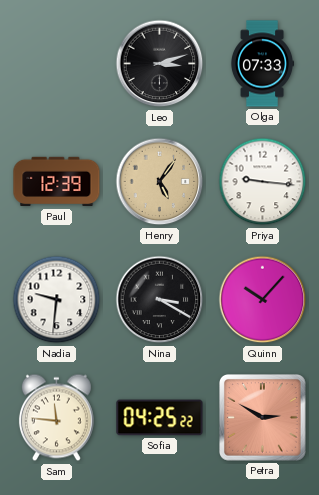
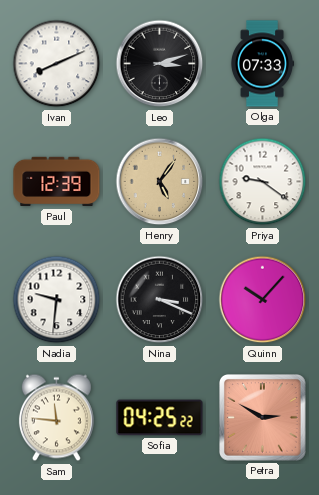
Ivan: none -> 8:11
Priya: 9:16 -> 9:21
Nina: 3:20 -> 3:19
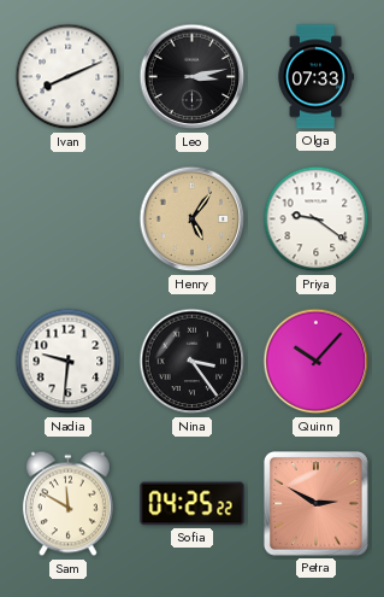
Leo: 3:12 -> 3:13
Paul: 12:39 -> none
Nina: 3:19 -> 3:24
Sam: 11:46 -> 11:50
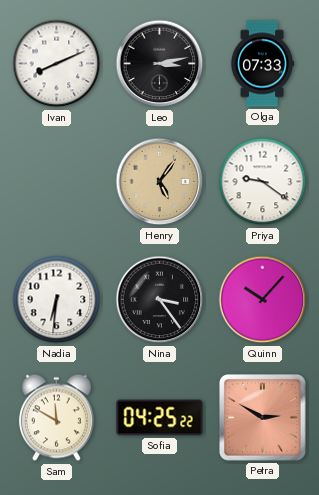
Nadia: 9:31 -> 6:31
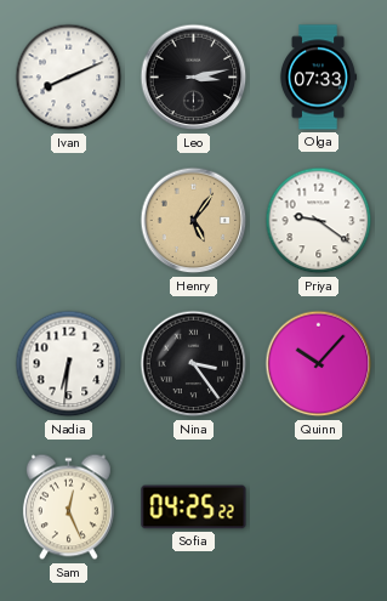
Sam: 11:50 -> 12:26
Petra: 2:50 -> none
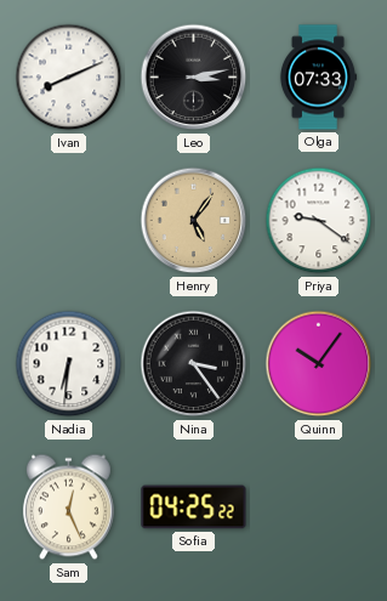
Quinn: 10:07 -> 10:06
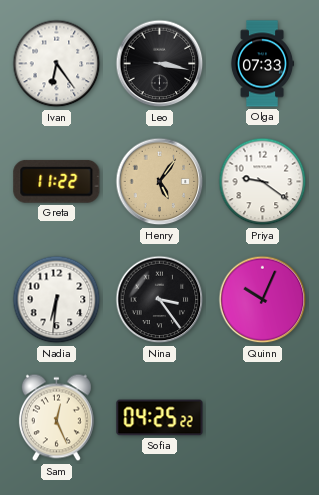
Ivan: 8:11 -> 6:24
Leo: 3:13 -> 3:17
Greta: none -> 11:22
Quinn: 10:06 -> 10:04
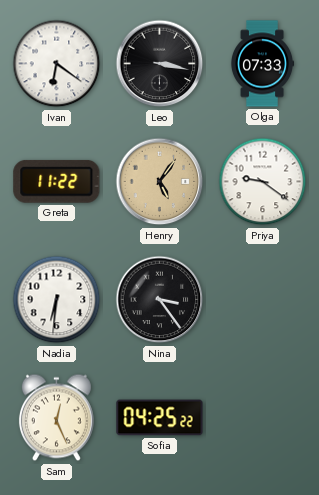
Ivan: 6:24 -> 6:21
Quinn: 10:04 -> none
